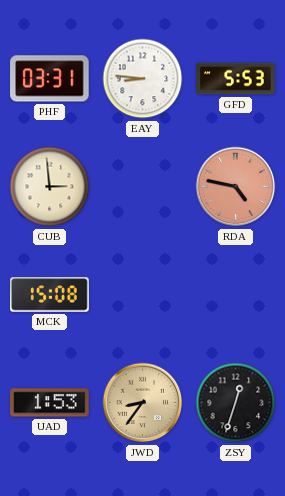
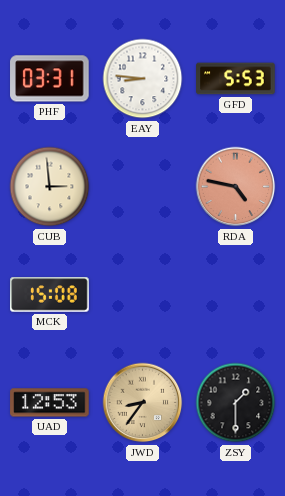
UAD: 1:53 -> 12:53
ZSY: 12:33 -> 1:30
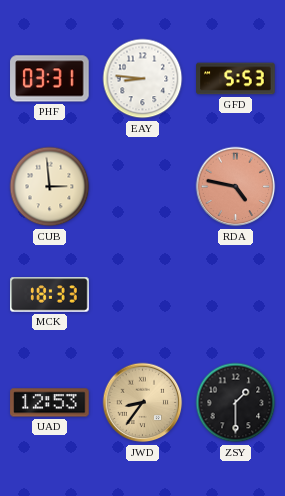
MCK: 15:08 -> 18:33
